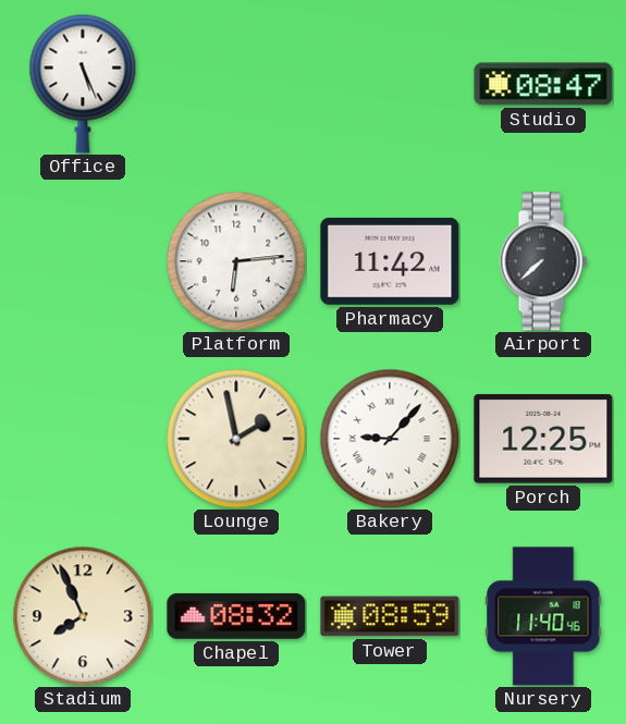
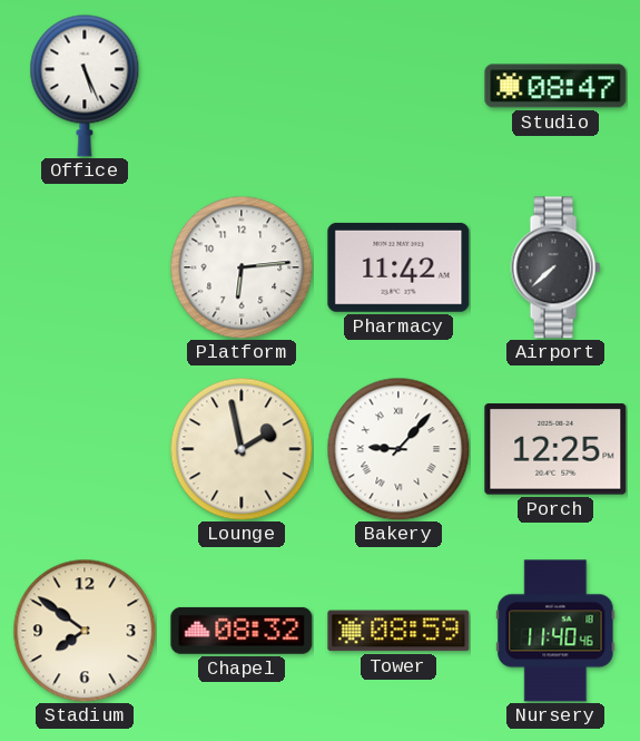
Stadium: 7:56 -> 7:51
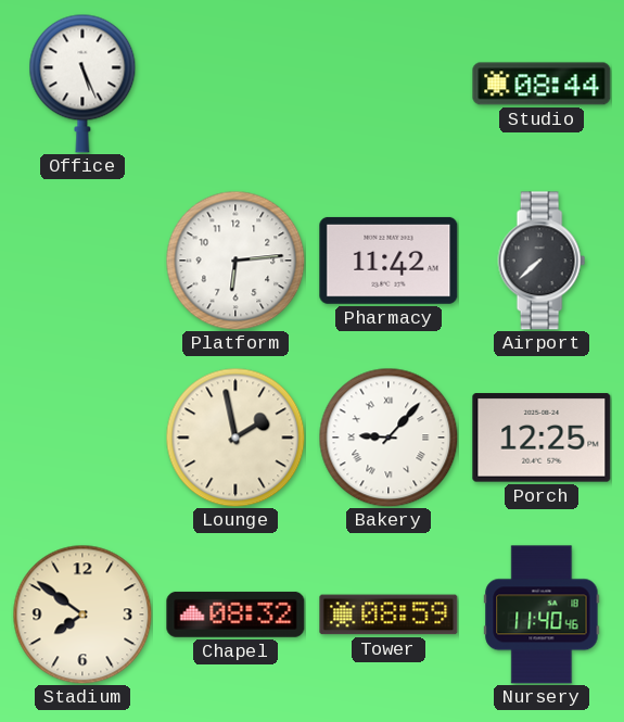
Studio: 08:47 -> 08:44
